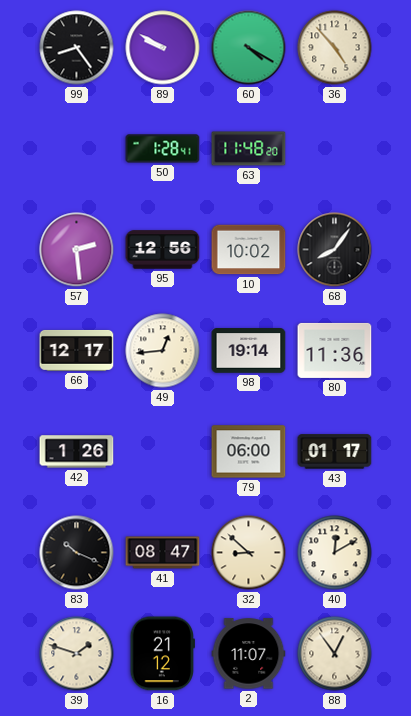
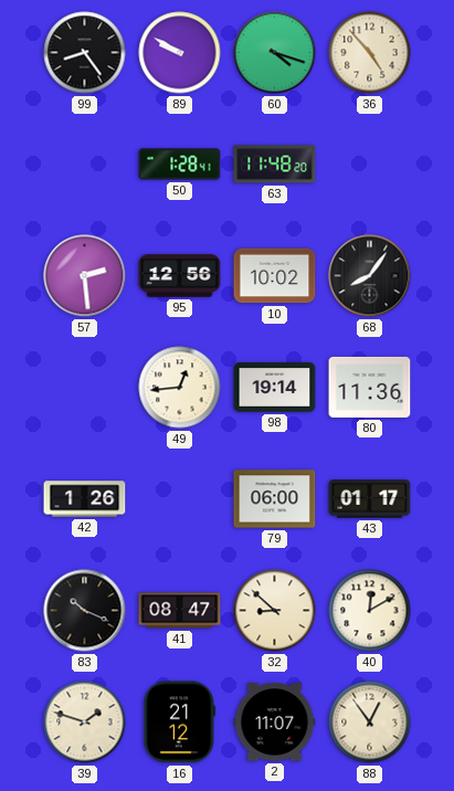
60: 4:20 -> 4:18
66: 12:17 -> none
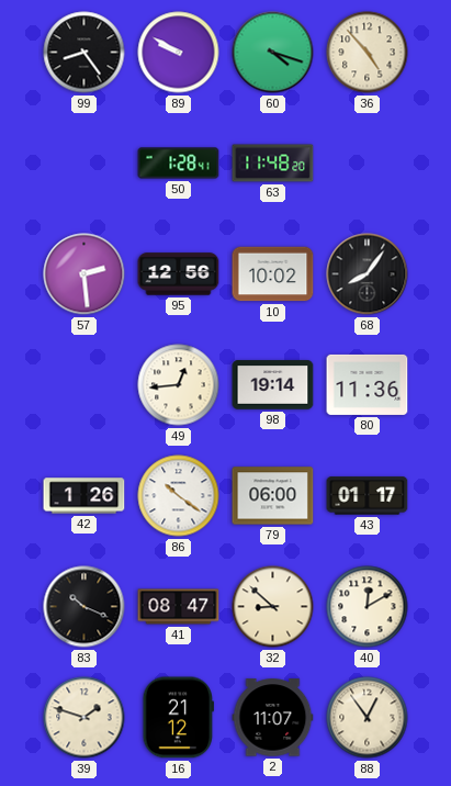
86: none -> 10:21
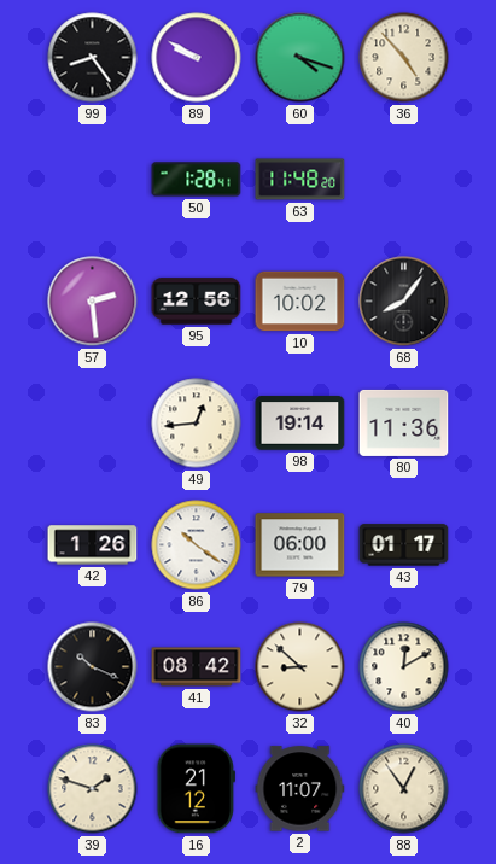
41: 08:47 -> 08:42
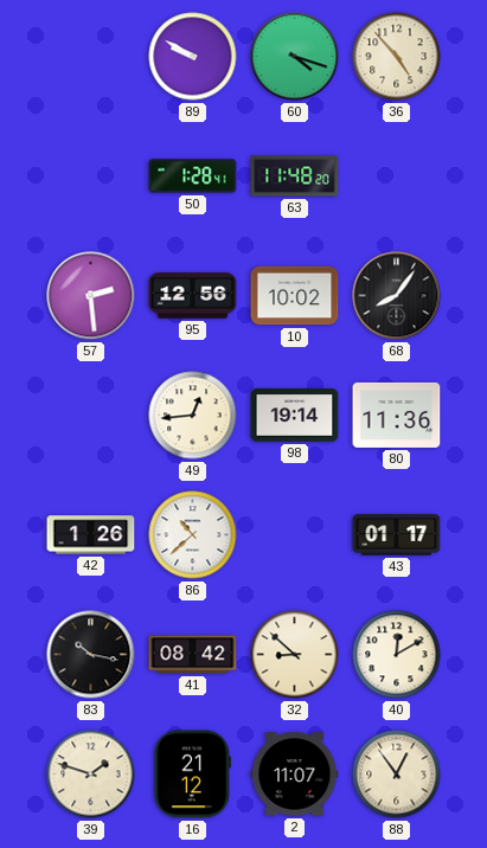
99: 8:24 -> none
86: 10:21 -> 10:38
79: 06:00 -> none
83: 10:19 -> 10:17
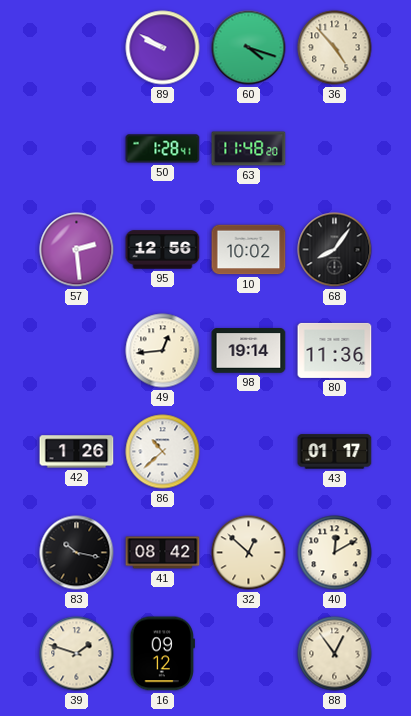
32: 8:52 -> 12:52
16: 21:12 -> 09:12
2: 11:07 -> none
